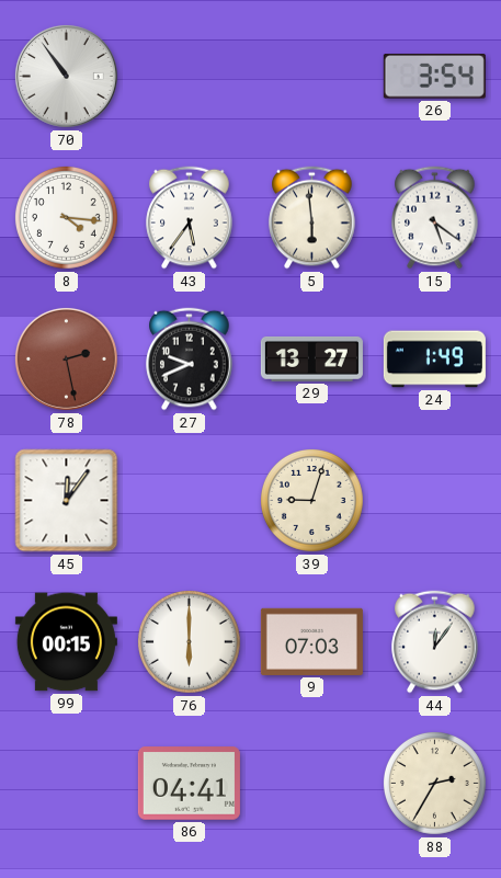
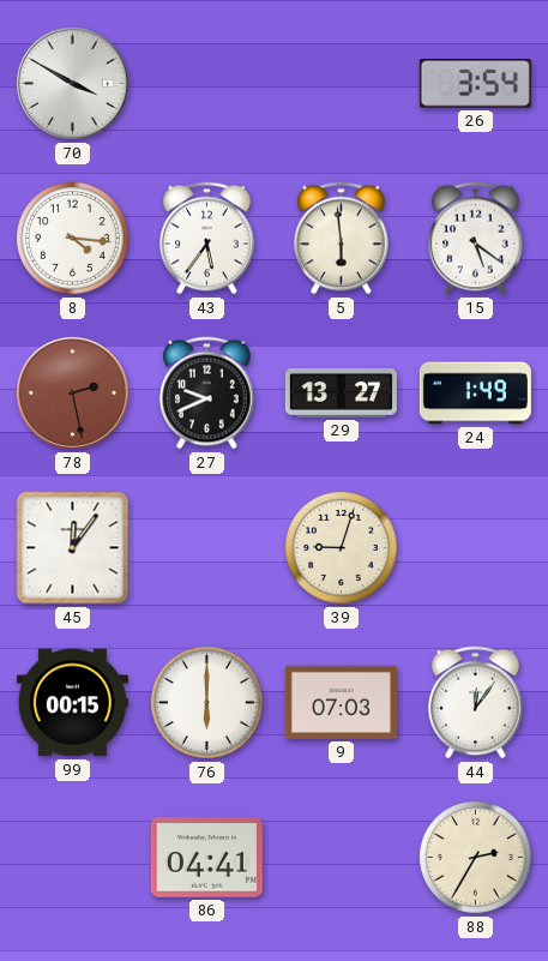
70: 10:54 -> 3:50
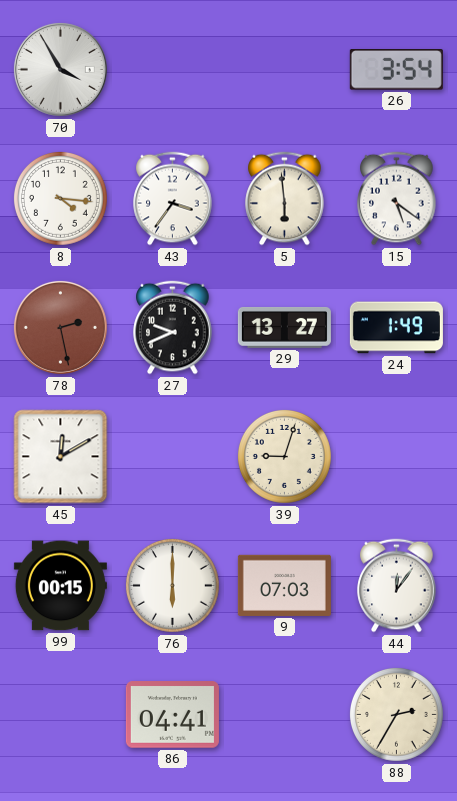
70: 3:50 -> 3:55
43: 5:36 -> 3:36
45: 12:06 -> 12:10
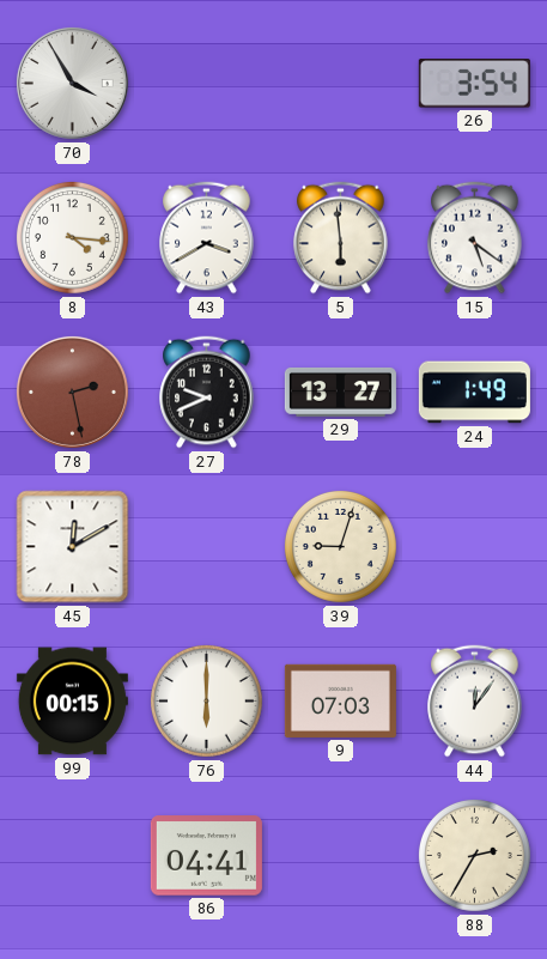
43: 3:36 -> 3:40
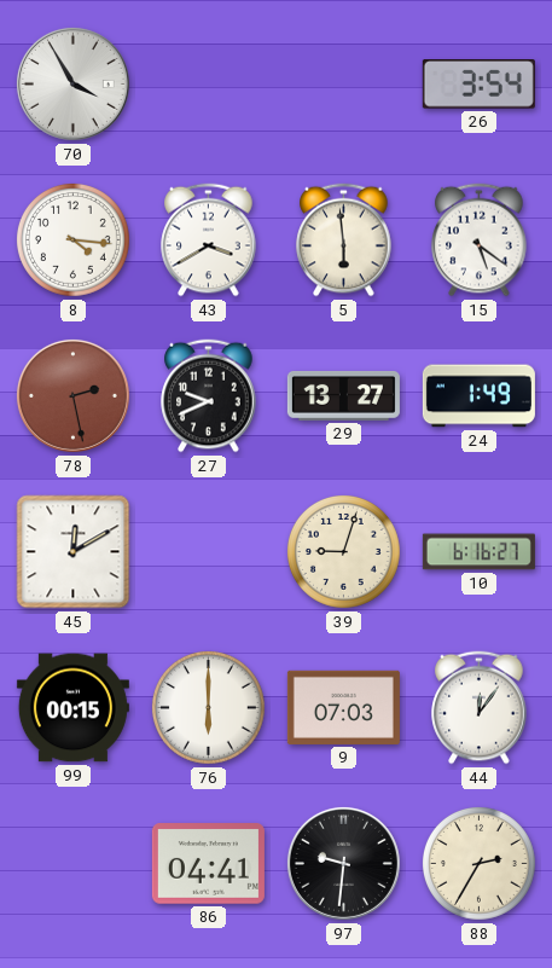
10: none -> 6:16
97: none -> 9:31
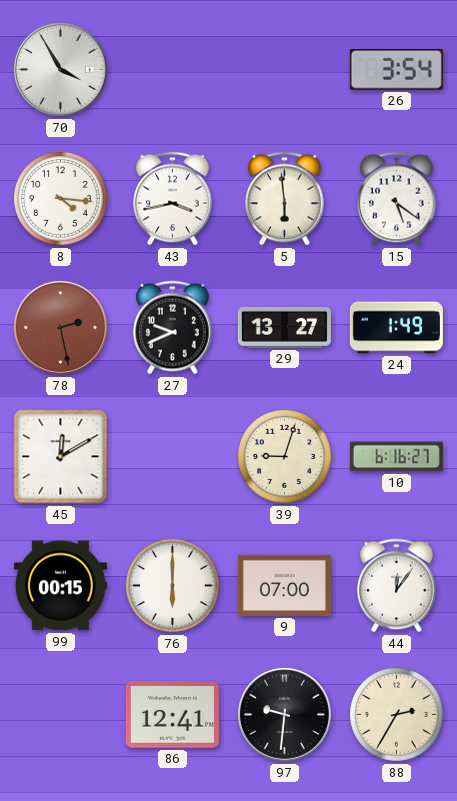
43: 3:40 -> 3:43
9: 07:03 -> 07:00
86: 04:41 -> 12:41
